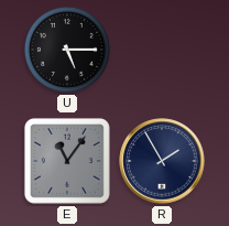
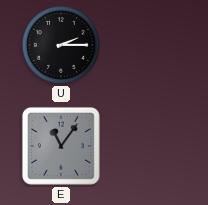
U: 5:15 -> 2:15
R: 1:55 -> none
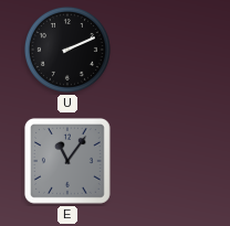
U: 2:15 -> 2:11
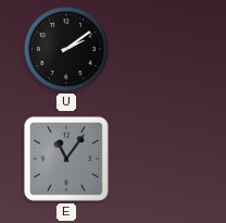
U: 2:11 -> 2:09
